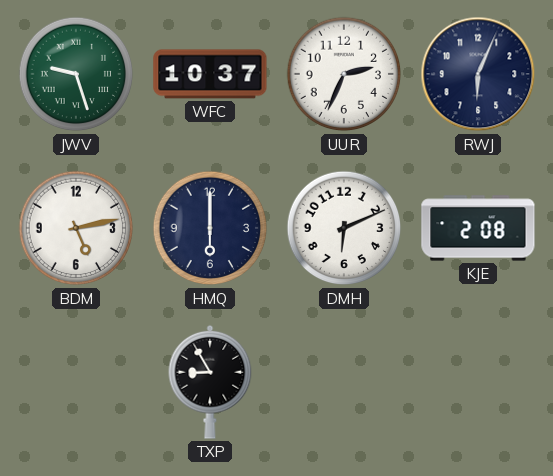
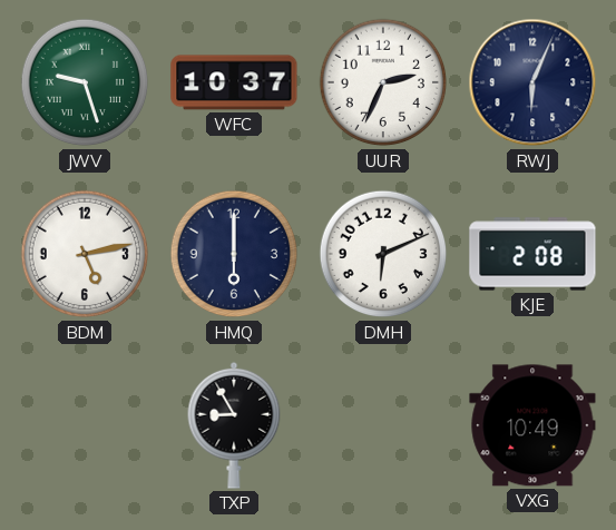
VXG: none -> 10:49
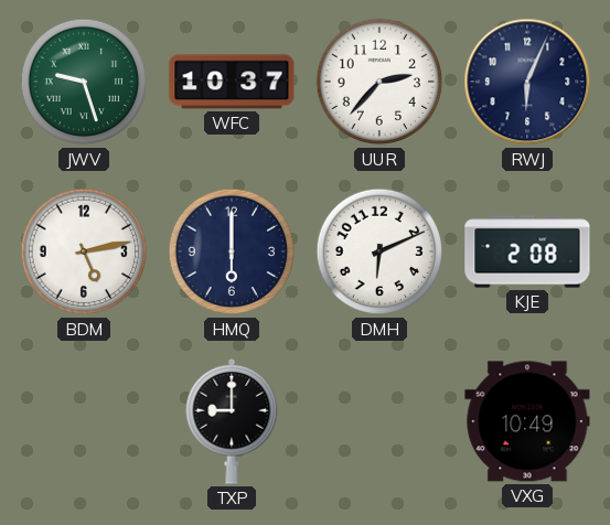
UUR: 2:34 -> 2:37
TXP: 8:55 -> 9:00
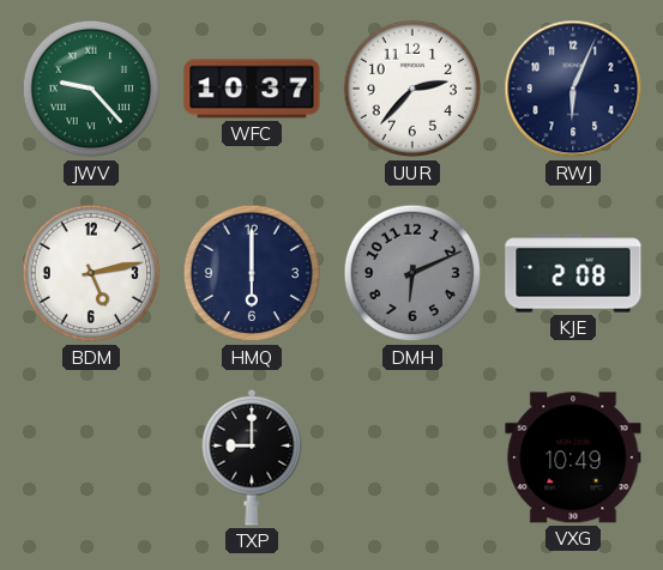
JWV: 9:27 -> 9:23
DMH dial: white -> grey
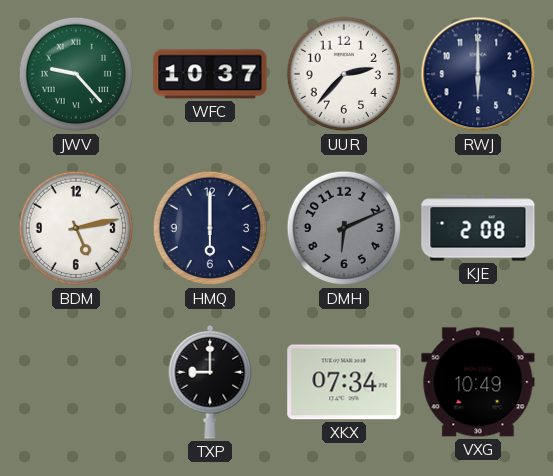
RWJ: 6:04 -> 6:00
XKX: none -> 07:34
